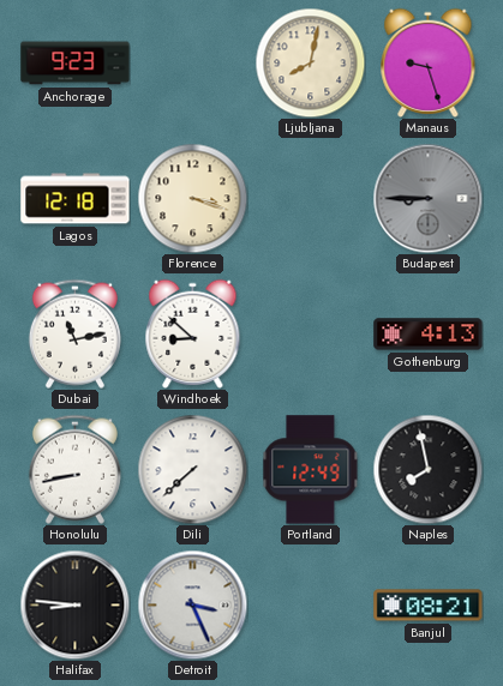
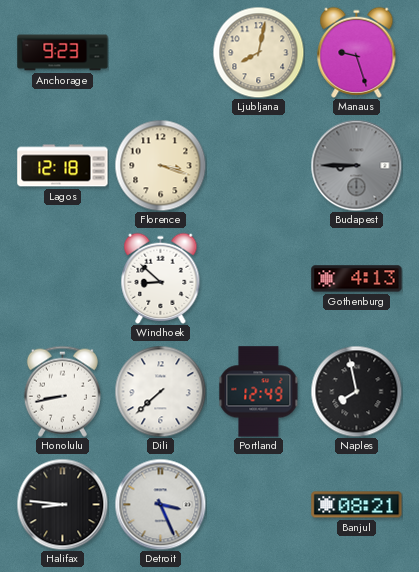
Dubai: 11:13 -> none
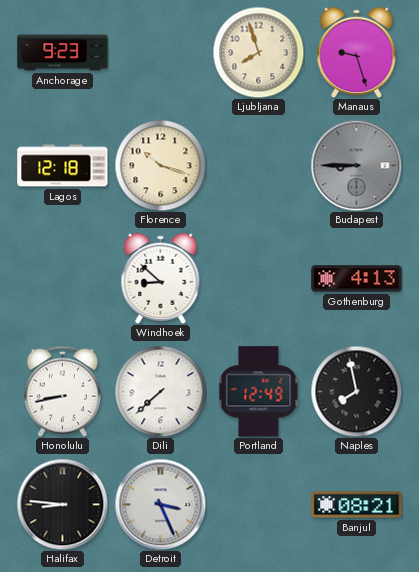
Ljubljana: 8:02 -> 7:57
Florence: 3:18 -> 10:18
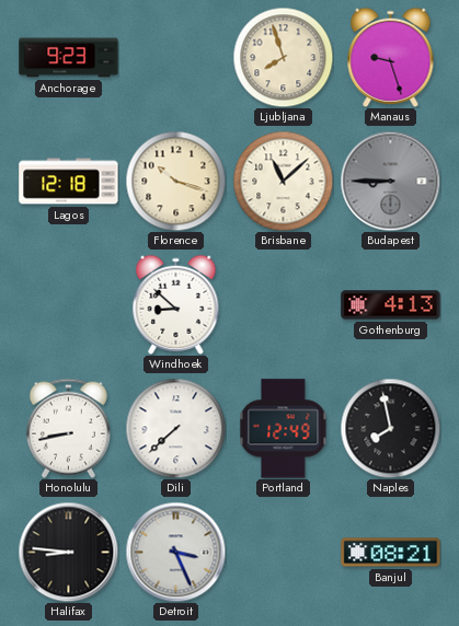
Brisbane: none -> 11:08
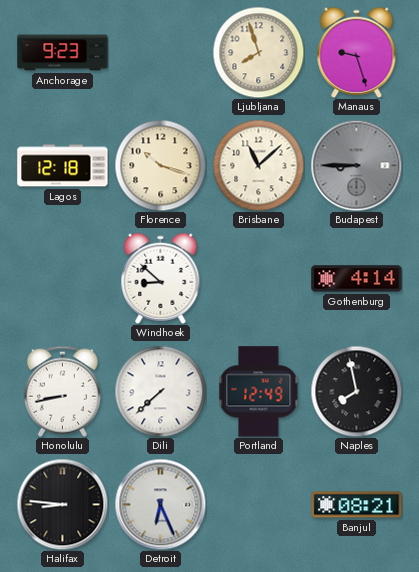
Gothenburg: 4:13 -> 4:14
Detroit: 3:26 -> 6:26
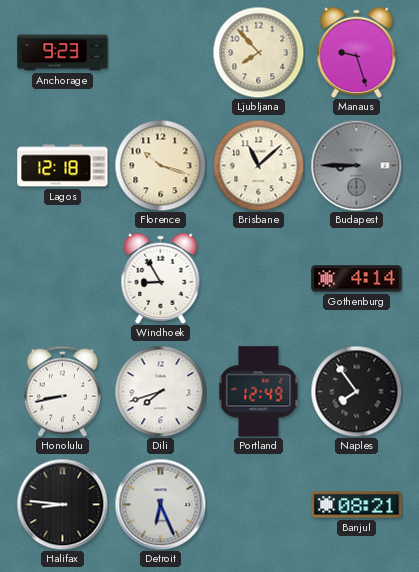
Ljubljana: 7:57 -> 7:53
Windhoek: 8:52 -> 8:55
Dili: 7:38 -> 7:42
Naples: 7:58 -> 7:54
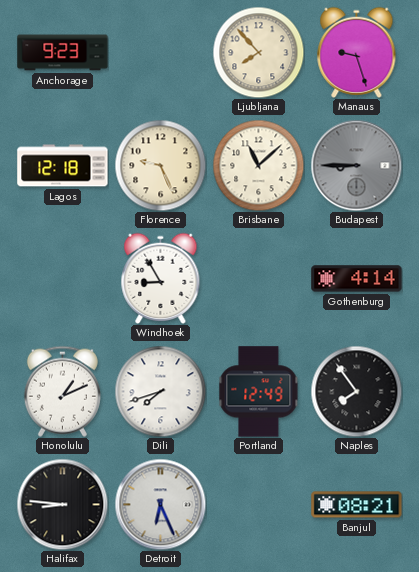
Florence: 10:18 -> 9:26
Honolulu: 8:43 -> 1:11
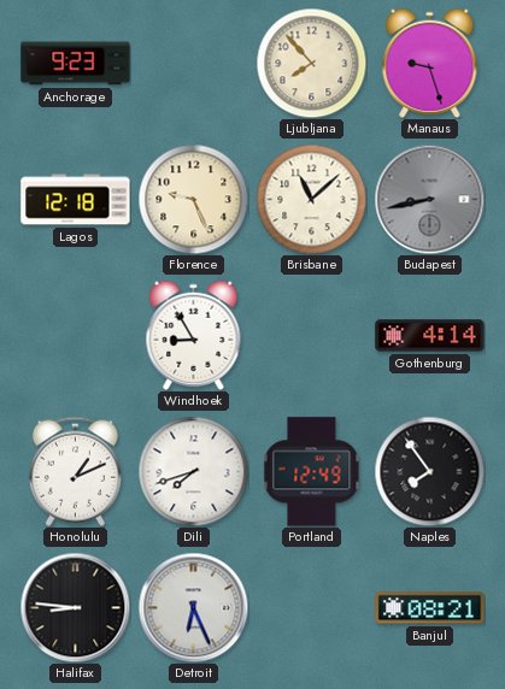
Budapest: 8:45 -> 8:43
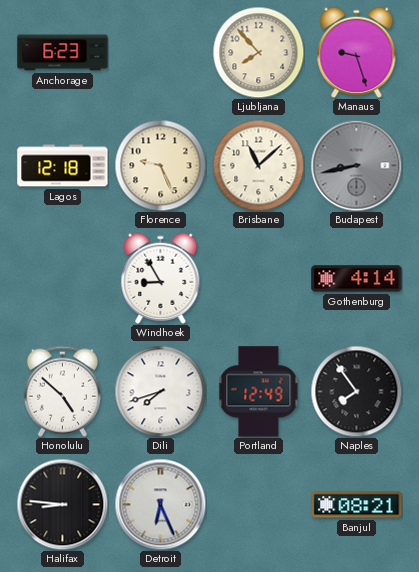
Anchorage: 9:23 -> 6:23
Honolulu: 1:11 -> 4:52
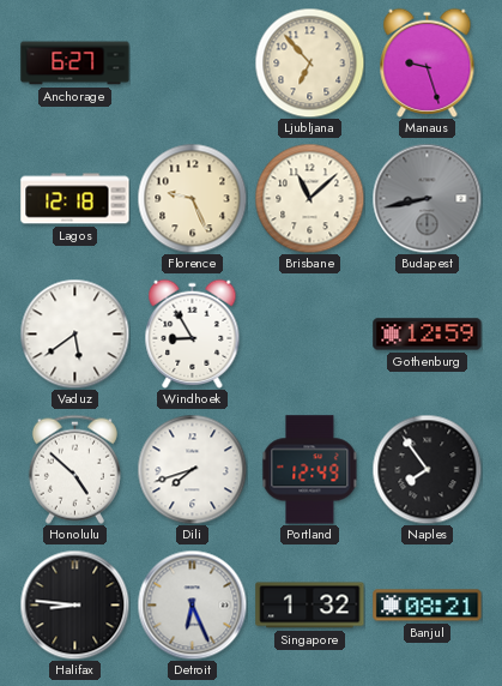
Anchorage: 6:23 -> 6:27
Ljubljana: 7:53 -> 6:53
Vaduz: none -> 5:39
Gothenburg: 4:14 -> 12:59
Singapore: none -> 1:32
